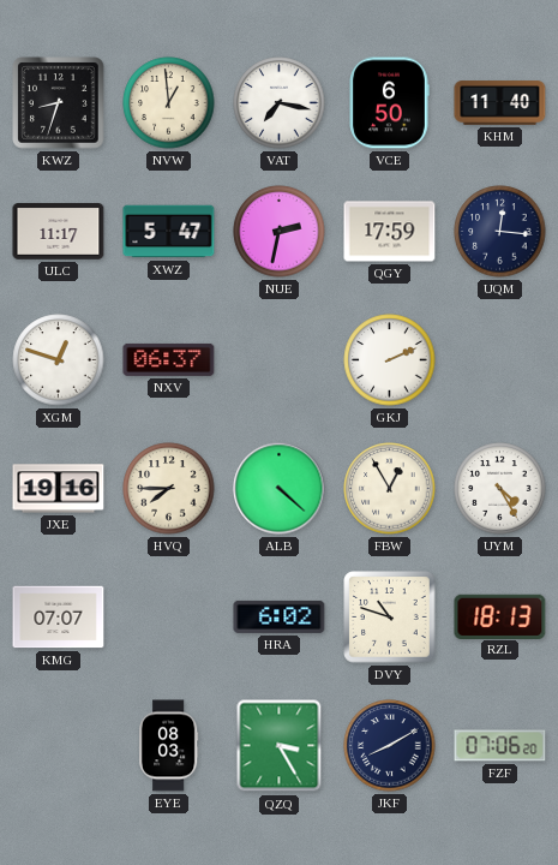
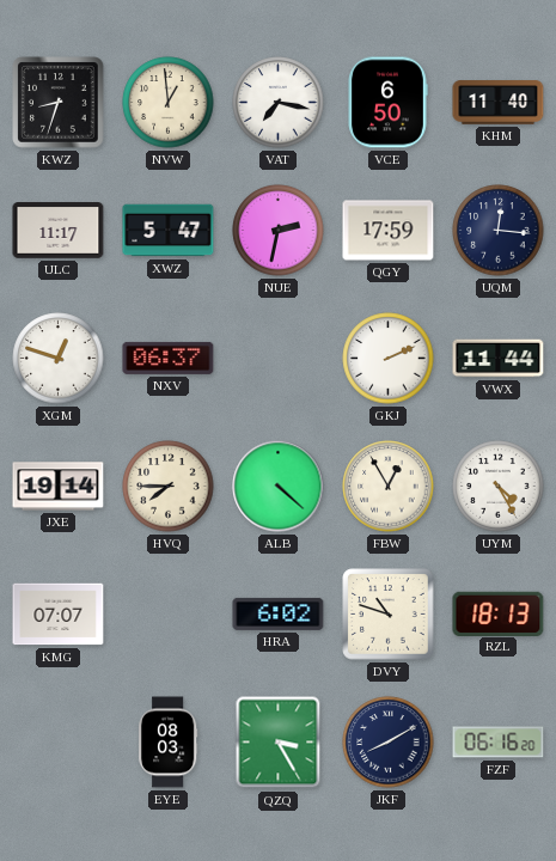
VWX: none -> 11:44
JXE: 19:16 -> 19:14
FZF: 07:06 -> 06:16
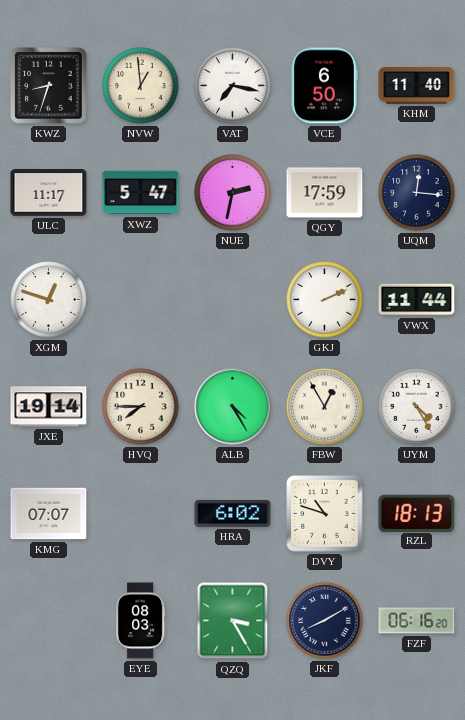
NXV: 06:37 -> none
ALB: 4:22 -> 4:25
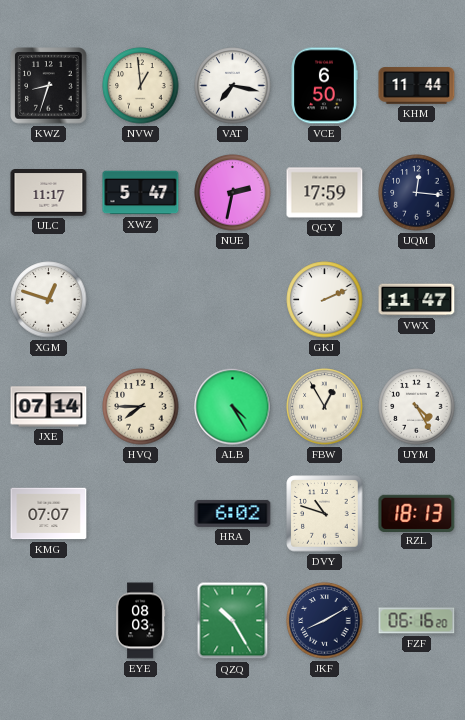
KHM: 11:40 -> 11:44
VWX: 11:44 -> 11:47
JXE: 19:14 -> 07:14
QZQ: 3:25 -> 10:25
